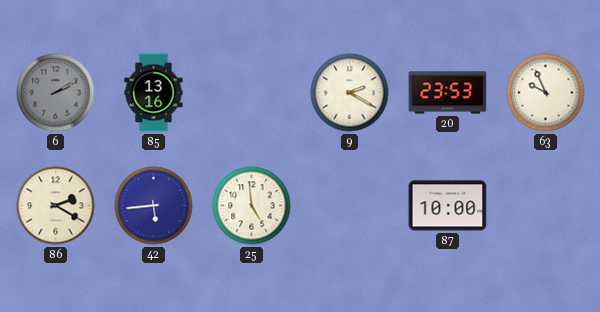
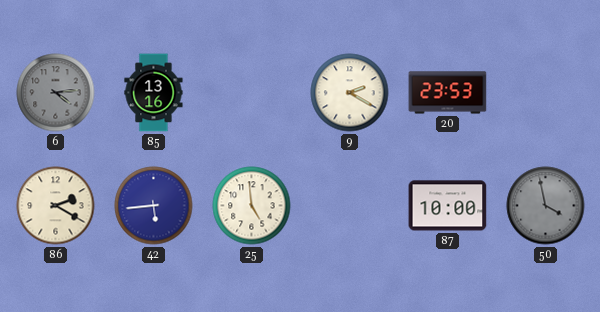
6: 2:10 -> 4:14
63: 9:56 -> none
50: none -> 3:58
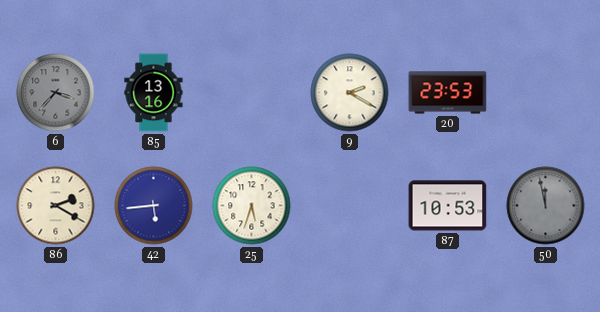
6: 4:14 -> 3:37
25: 4:59 -> 5:33
87: 10:00 -> 10:53
50: 3:58 -> 11:58
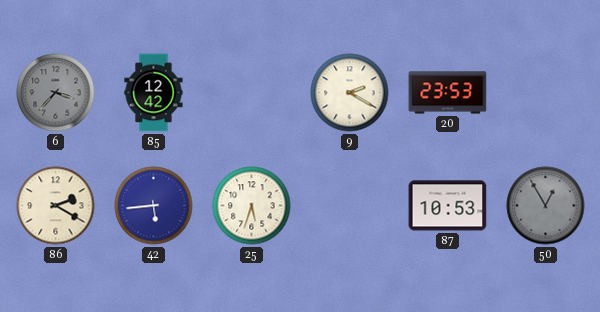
85: 13:16 -> 12:42
50: 11:58 -> 12:55
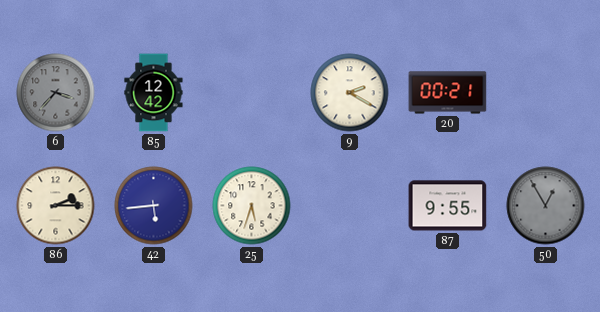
20: 23:53 -> 00:21
86: 2:20 -> 2:15
87: 10:53 -> 9:55
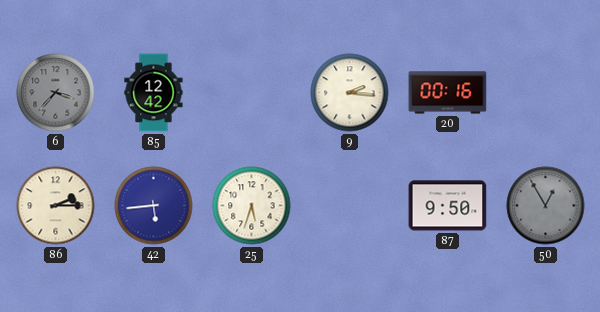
9: 2:20 -> 2:16
20: 00:21 -> 00:16
87: 9:55 -> 9:50
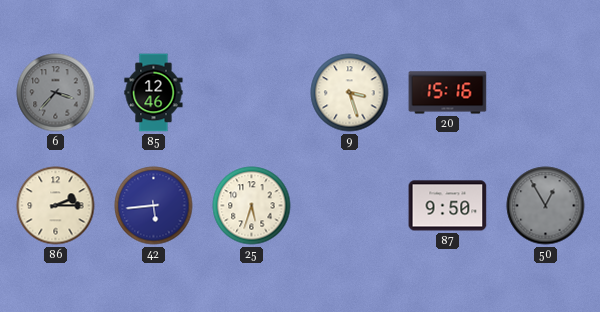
85: 12:42 -> 12:46
9: 2:16 -> 3:27
20: 00:16 -> 15:16
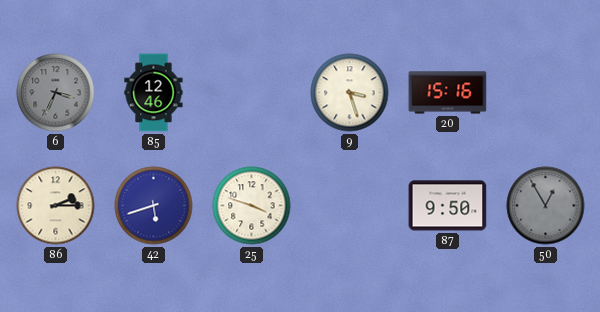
6: 3:37 -> 3:34
42: 5:44 -> 5:42
25: 5:33 -> 3:48
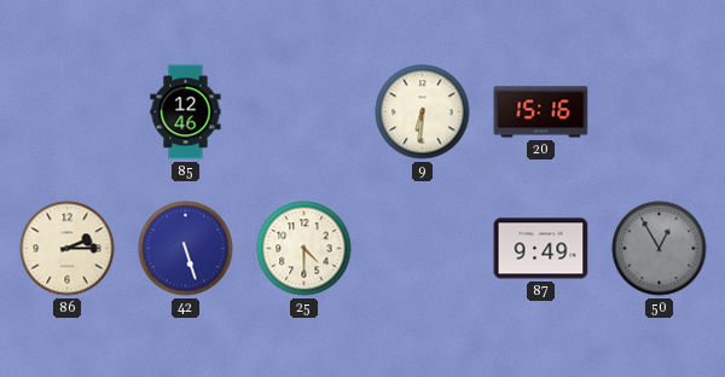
6: 3:34 -> none
9: 3:27 -> 6:31
42: 5:42 -> 5:27
25: 3:48 -> 4:30
87: 9:50 -> 9:49
